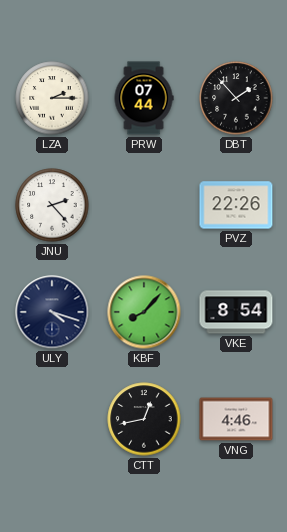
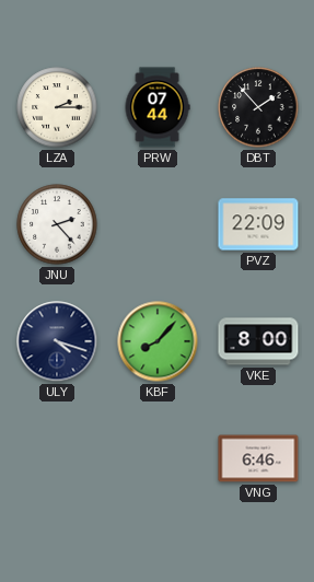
PVZ: 22:26 -> 22:09
VKE: 8:54 -> 8:00
CTT: 12:43 -> none
VNG: 4:46 -> 6:46
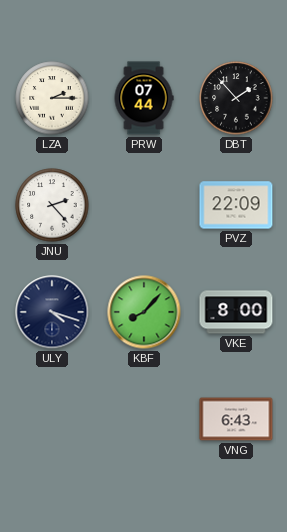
VNG: 6:46 -> 6:43
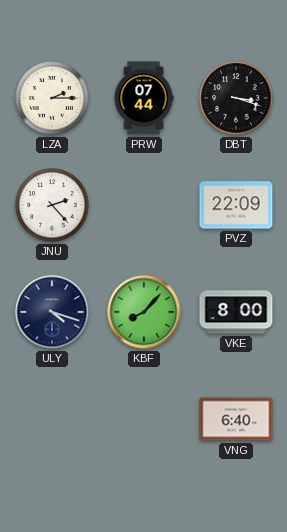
DBT: 1:53 -> 3:18
VNG: 6:43 -> 6:40
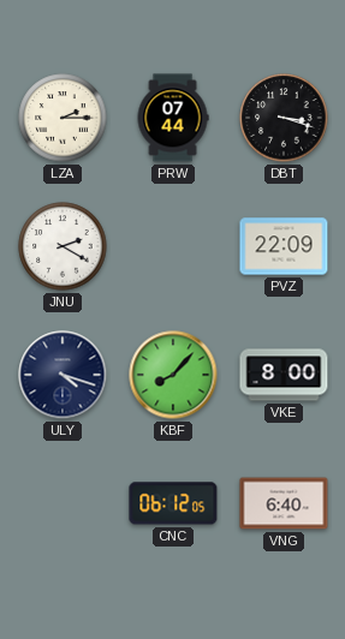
JNU: 2:23 -> 2:20
CNC: none -> 06:12
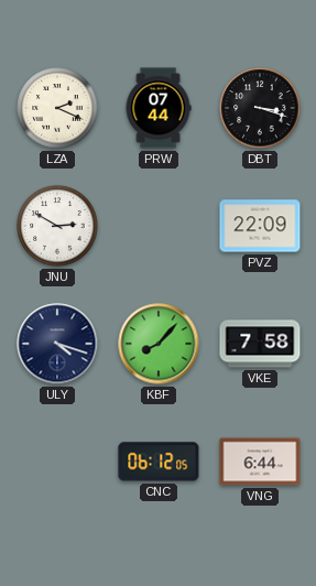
LZA: 2:15 -> 2:19
JNU: 2:20 -> 2:50
VKE: 8:00 -> 7:58
VNG: 6:40 -> 6:44
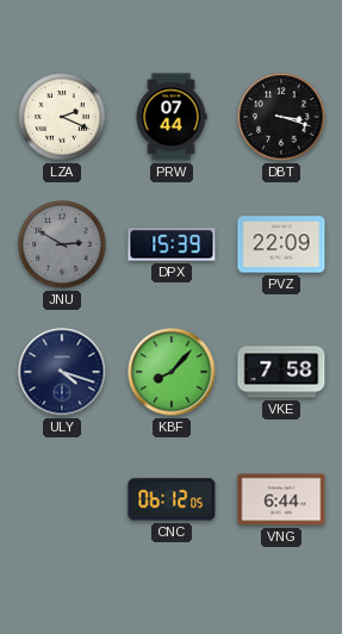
JNU dial: white -> grey
DPX: none -> 15:39
